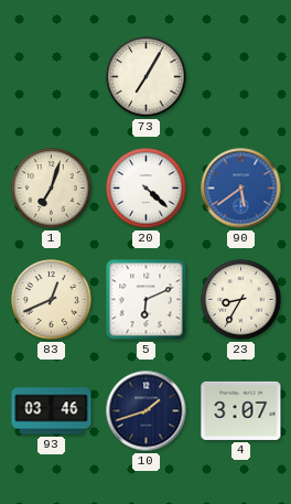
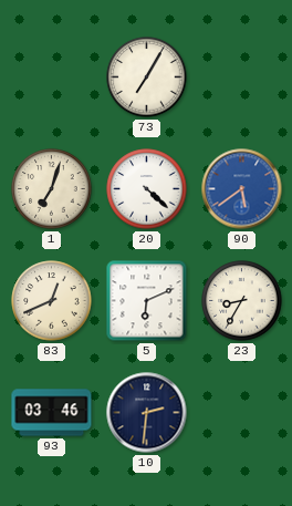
10: 1:42 -> 2:31
4: 3:07 -> none
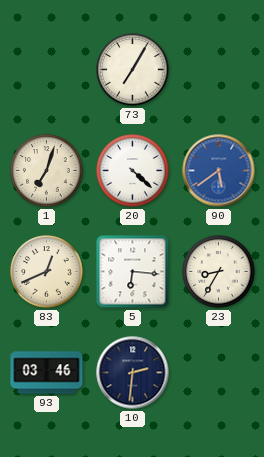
5: 6:11 -> 6:16
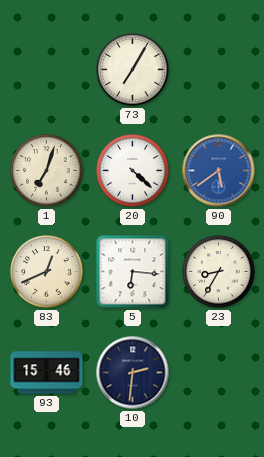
93: 03:46 -> 15:46
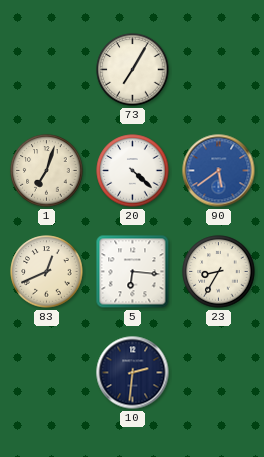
93: 15:46 -> none
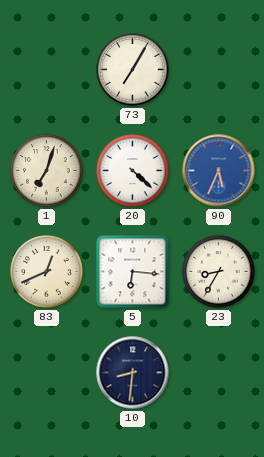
90: 5:39 -> 5:34
10: 2:31 -> 8:31
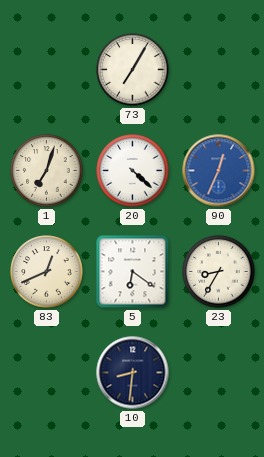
90: 5:34 -> 12:34
5: 6:16 -> 6:21
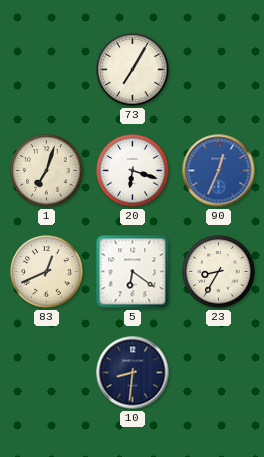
20: 4:22 -> 6:18
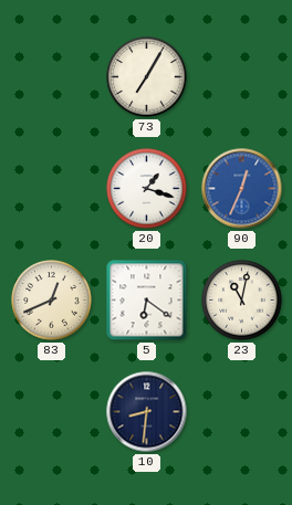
1: 7:03 -> none
20: 6:18 -> 1:18
23: 8:35 -> 11:02
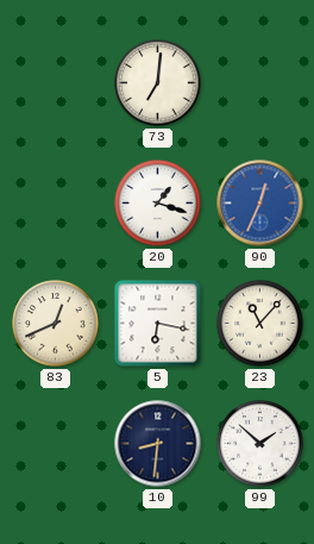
73: 7:05 -> 7:01
5: 6:21 -> 6:17
23: 11:02 -> 11:07
99: none -> 1:52
